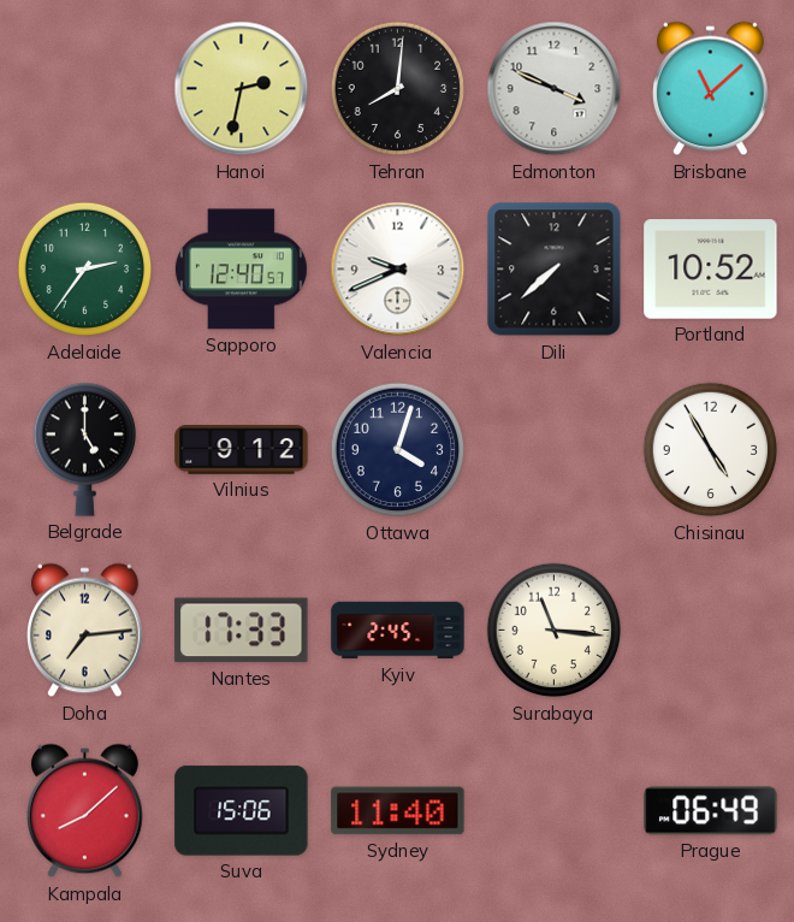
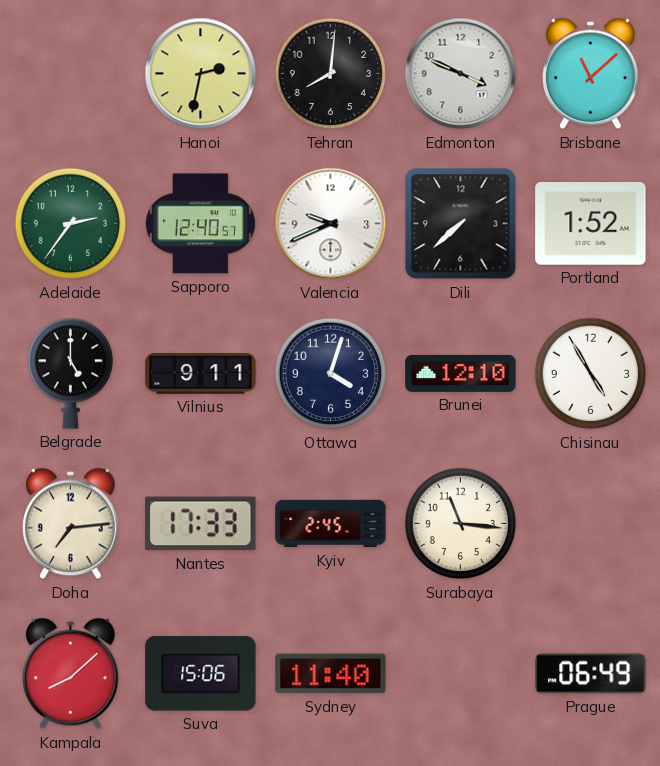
Portland: 10:52 -> 1:52
Vilnius: 9:12 -> 9:11
Brunei: none -> 12:10
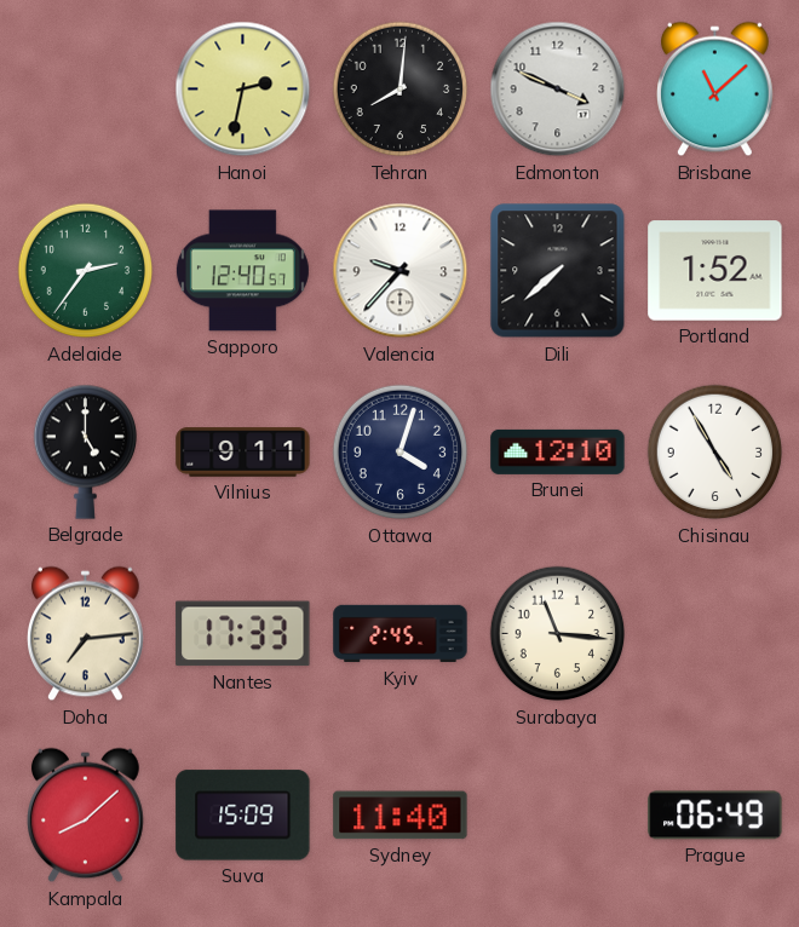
Valencia: 9:41 -> 9:37
Suva: 15:06 -> 15:09
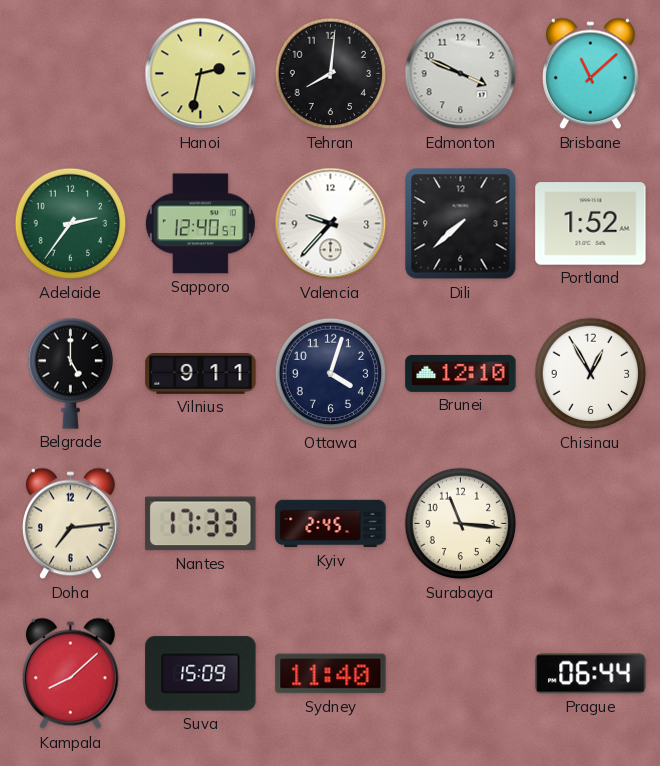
Chisinau: 4:55 -> 12:55
Prague: 06:49 -> 06:44
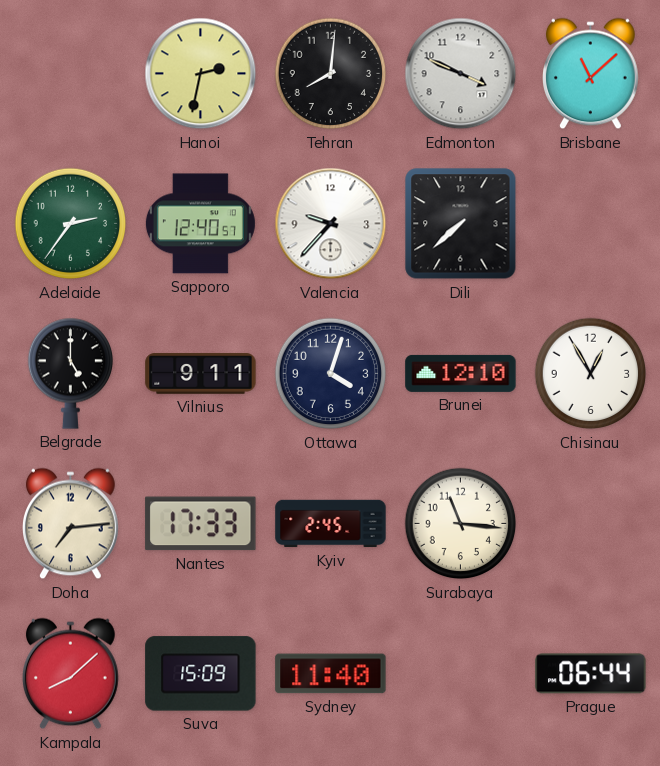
Portland: 1:52 -> none
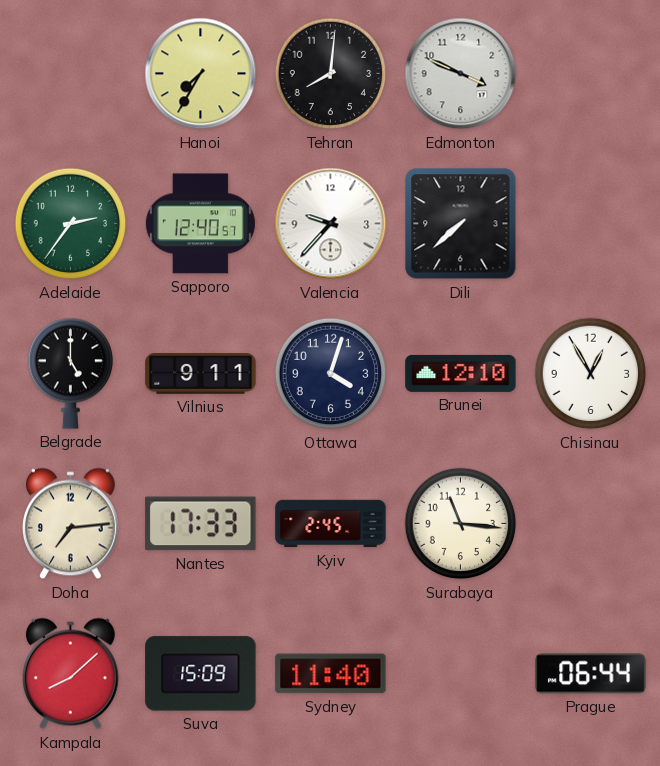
Hanoi: 2:32 -> 7:35
Brisbane: 11:08 -> none
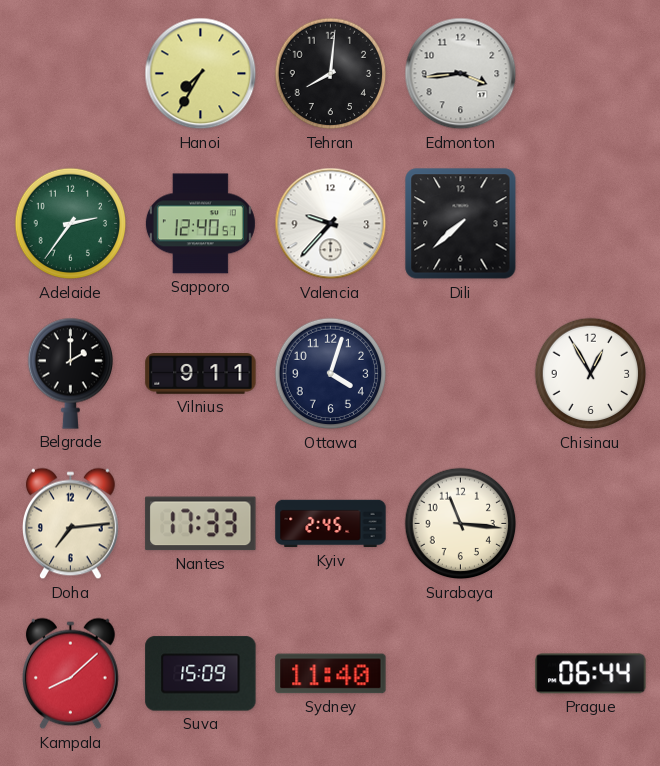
Edmonton: 3:49 -> 3:44
Belgrade: 5:00 -> 2:00
Brunei: 12:10 -> none
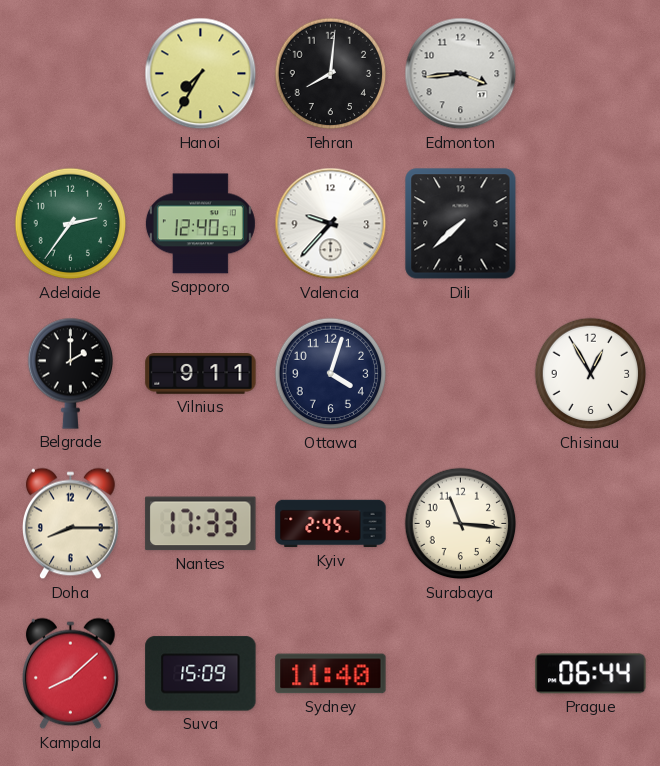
Doha: 7:14 -> 8:15
